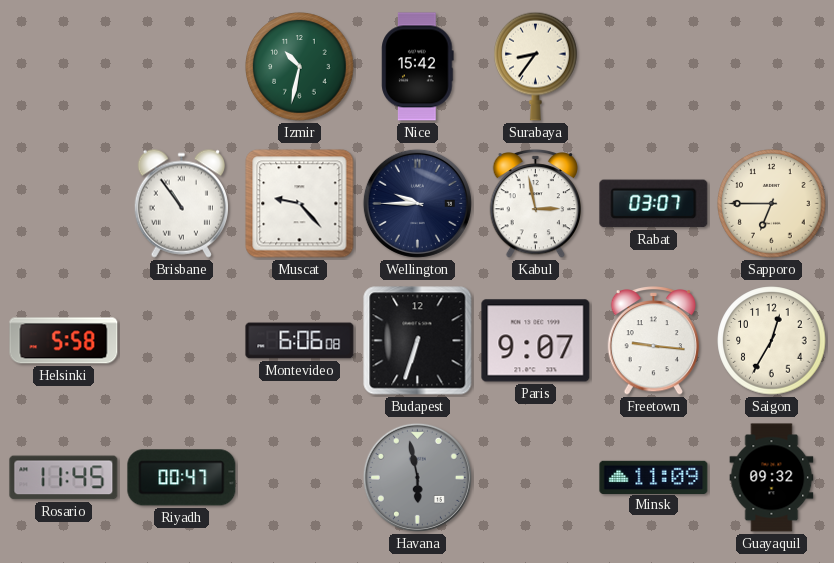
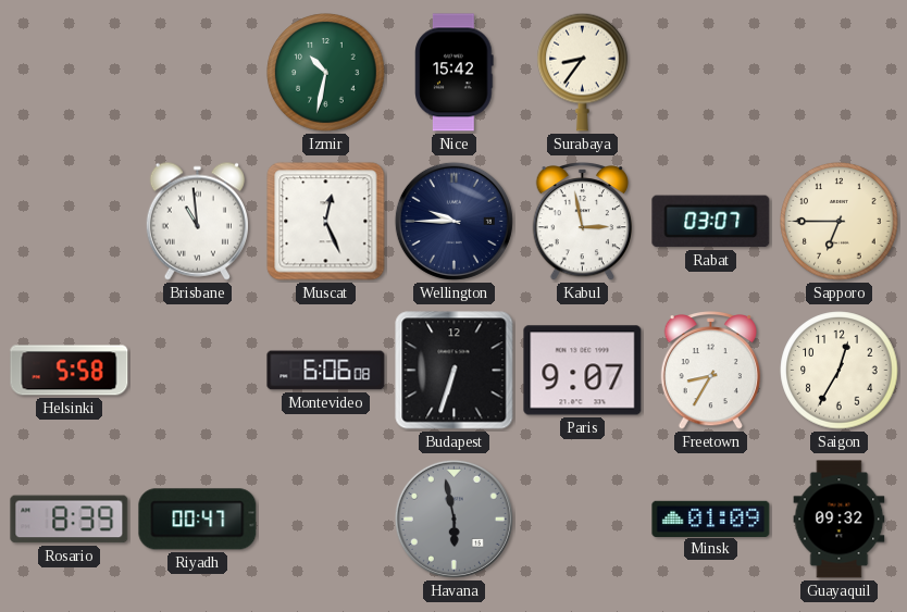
Brisbane: 10:54 -> 10:59
Muscat: 9:23 -> 12:26
Freetown: 9:16 -> 8:35
Rosario: 11:45 -> 8:39
Minsk: 11:09 -> 01:09
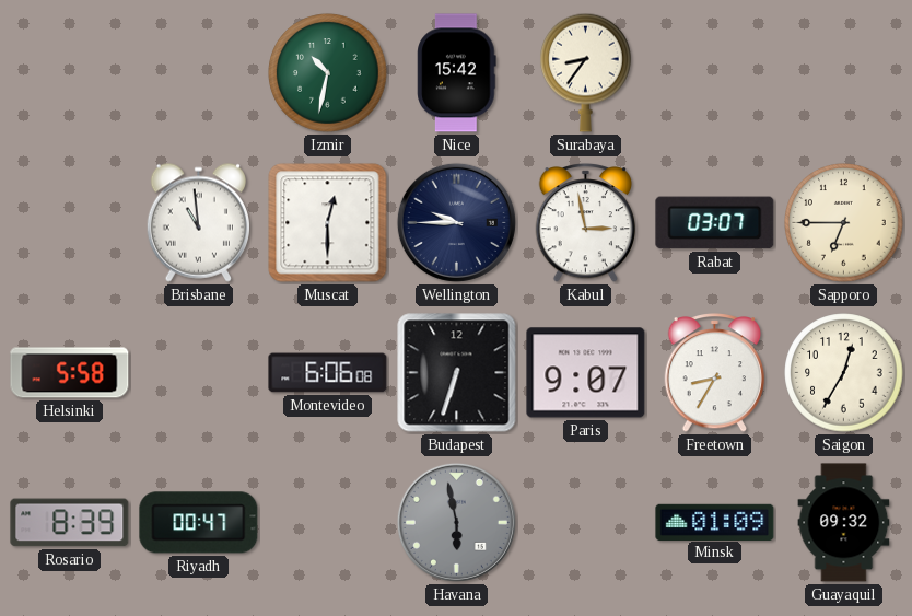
Muscat: 12:26 -> 12:30
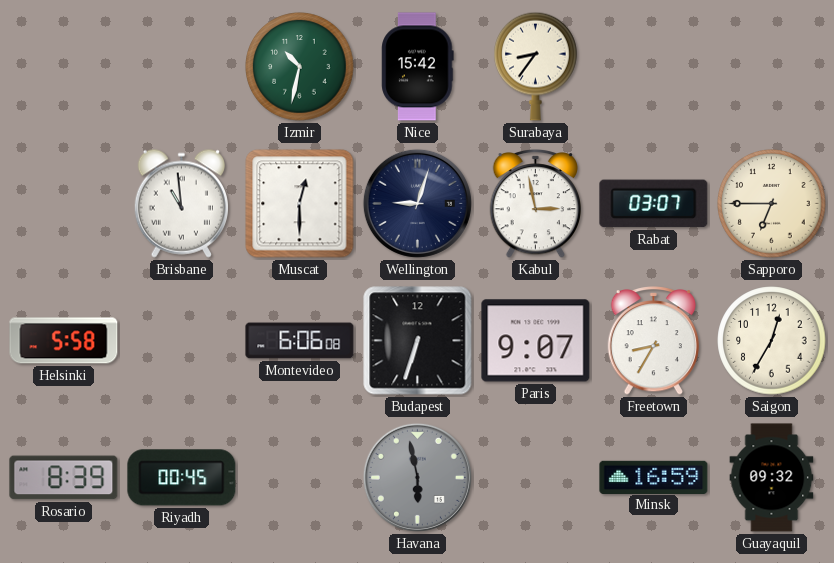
Wellington: 9:45 -> 9:03
Riyadh: 00:47 -> 00:45
Minsk: 01:09 -> 16:59
